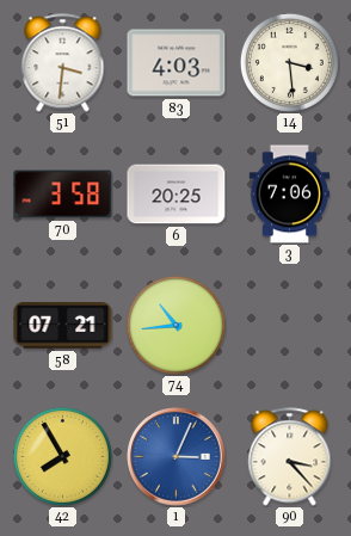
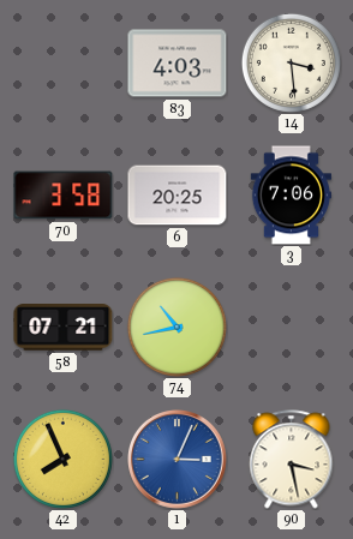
51: 3:31 -> none
74: 10:44 -> 10:43
42: 7:55 -> 7:56
90: 3:23 -> 3:28
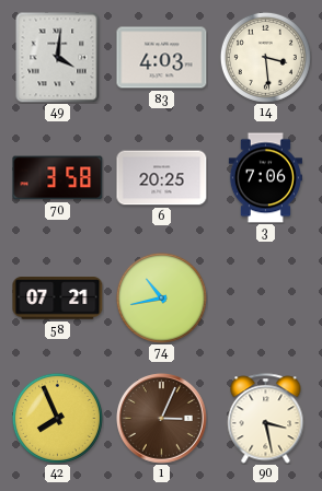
49: none -> 4:01
1 dial: blue -> brown
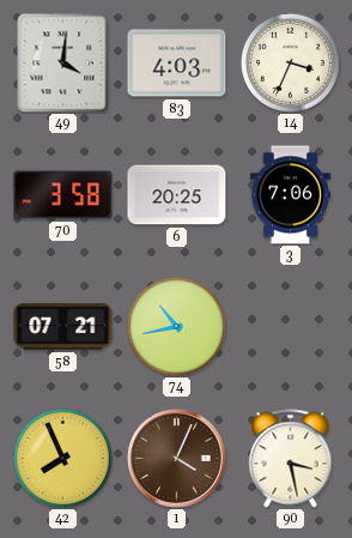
14: 3:29 -> 3:34
1: 3:04 -> 4:04
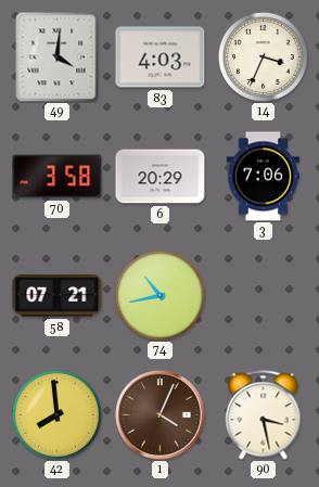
6: 20:25 -> 20:29
42: 7:56 -> 7:59
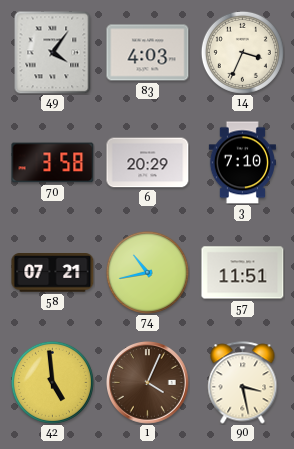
49: 4:01 -> 4:06
3: 7:06 -> 7:10
57: none -> 11:51
42: 7:59 -> 4:59
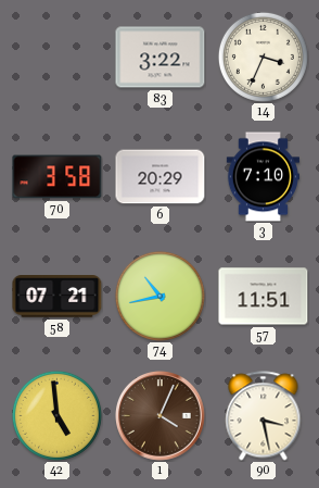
49: 4:06 -> none
83: 4:03 -> 3:22
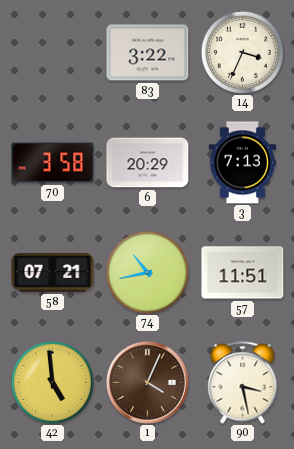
3: 7:10 -> 7:13
